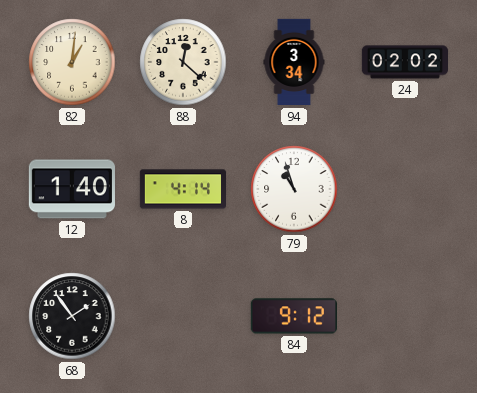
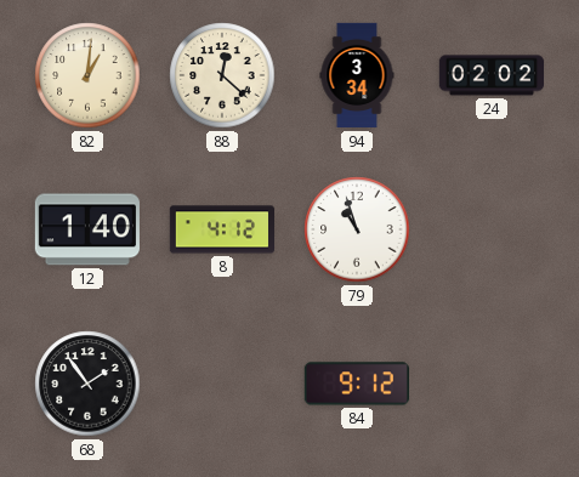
8: 4:14 -> 4:12
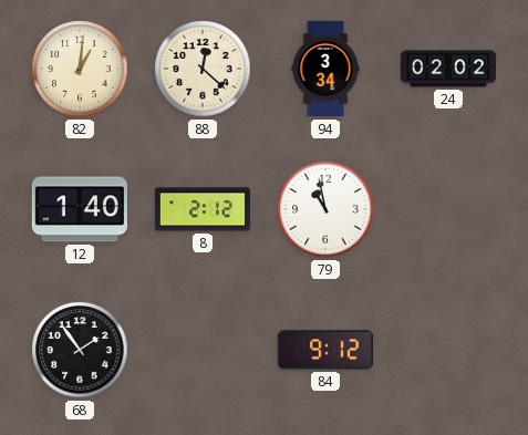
8: 4:12 -> 2:12
79: 10:57 -> 10:58
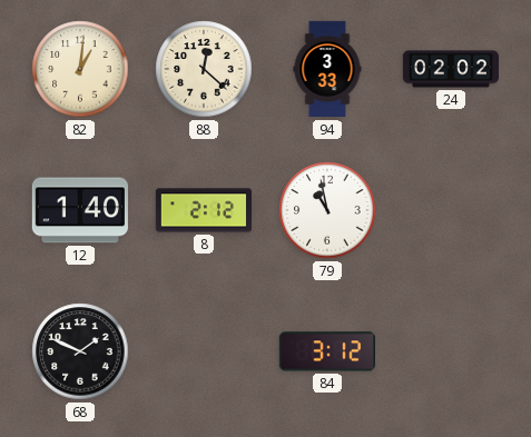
94: 3:34 -> 3:33
68: 1:54 -> 1:49
84: 9:12 -> 3:12
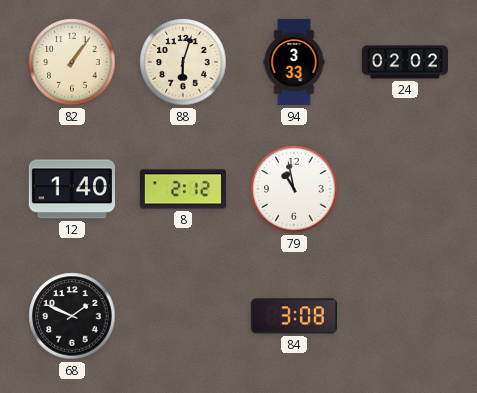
82: 1:01 -> 1:06
88: 12:22 -> 6:03
84: 3:12 -> 3:08
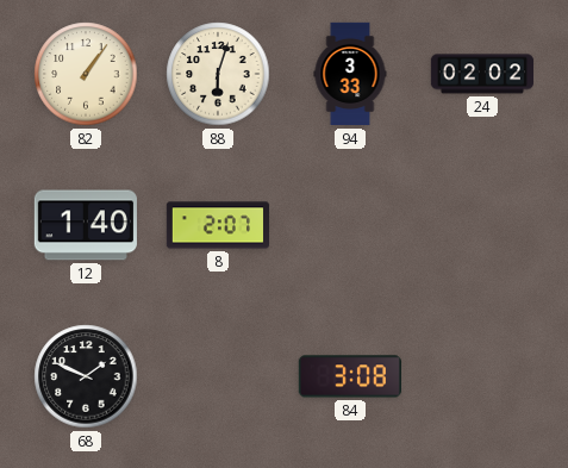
8: 2:12 -> 2:07
79: 10:58 -> none
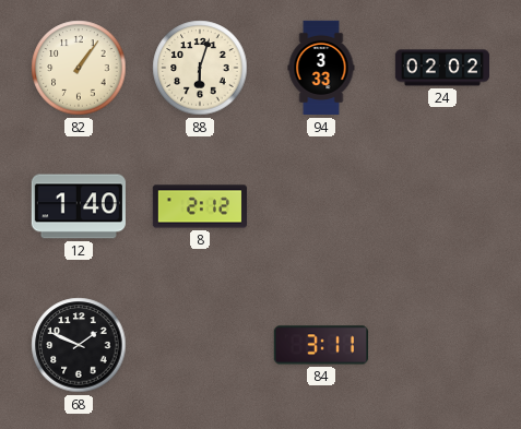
8: 2:07 -> 2:12
84: 3:08 -> 3:11
